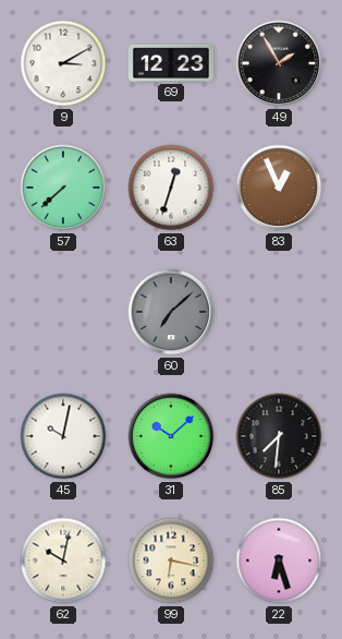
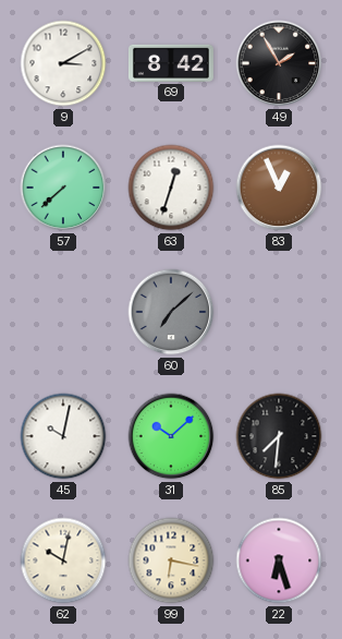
69: 12:23 -> 8:42
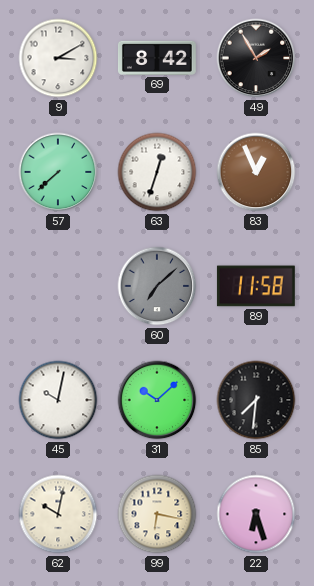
89: none -> 11:58
